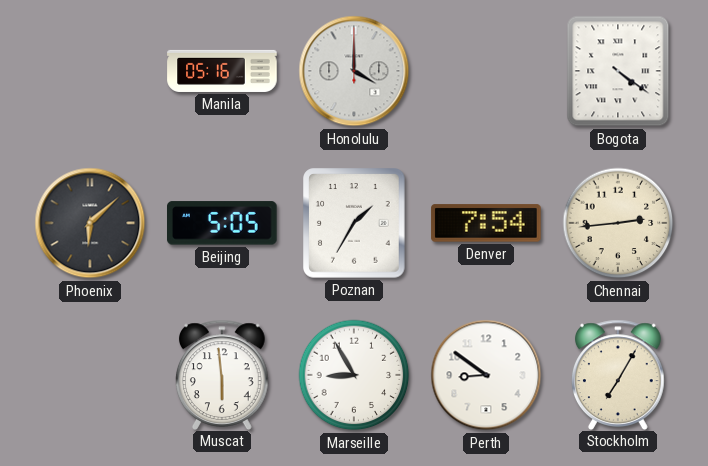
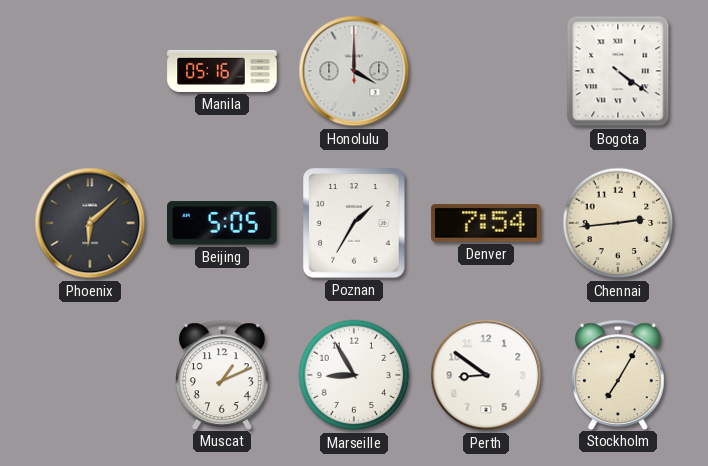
Muscat: 5:59 -> 1:11
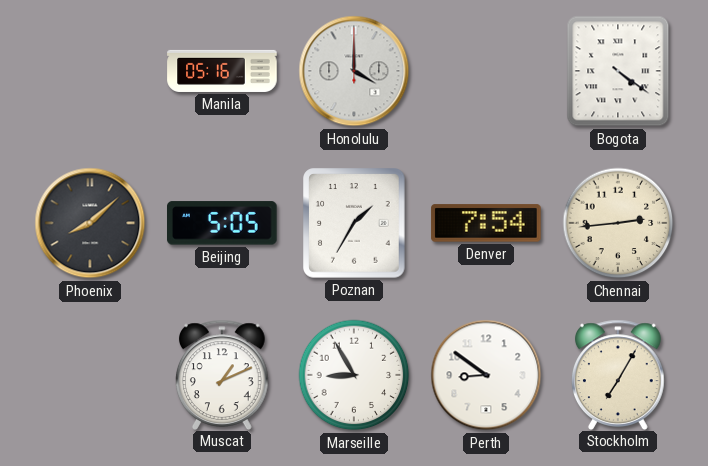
Phoenix: 6:08 -> 8:08
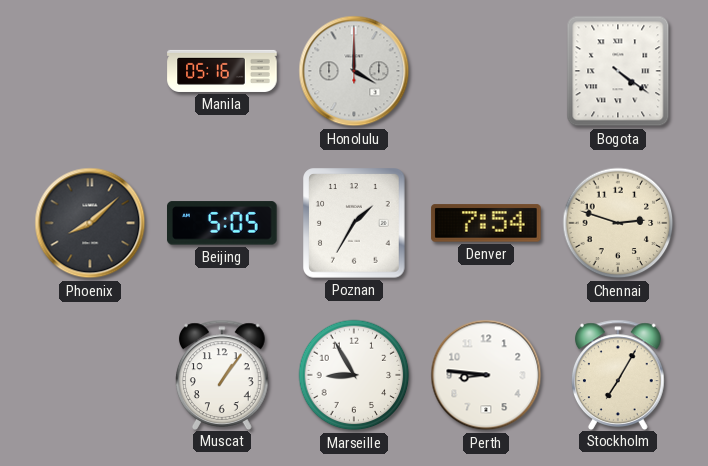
Chennai: 2:44 -> 2:48
Muscat: 1:11 -> 1:06
Perth: 8:51 -> 8:46
